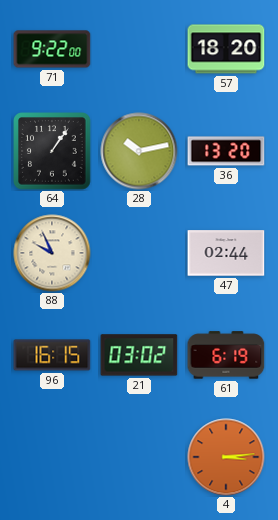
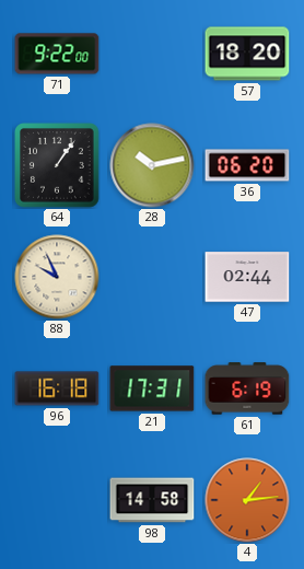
36: 13:20 -> 06:20
96: 16:15 -> 16:18
21: 03:02 -> 17:31
98: none -> 14:58
4: 3:14 -> 1:14
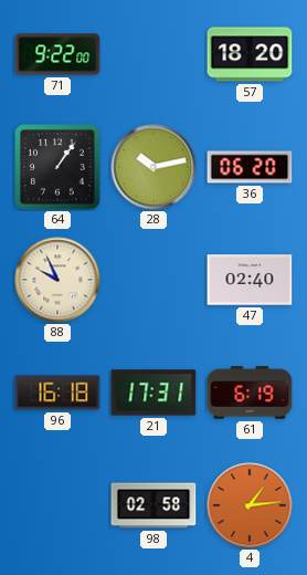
47: 02:44 -> 02:40
98: 14:58 -> 02:58
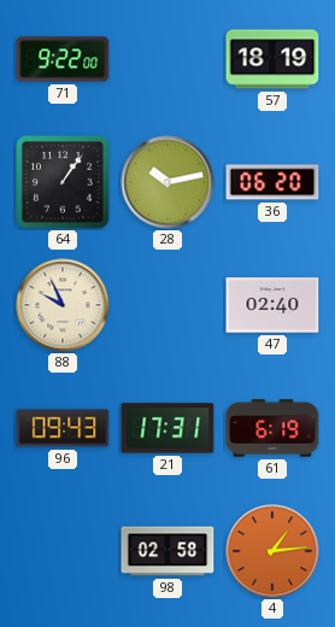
57: 18:20 -> 18:19
96: 16:18 -> 09:43
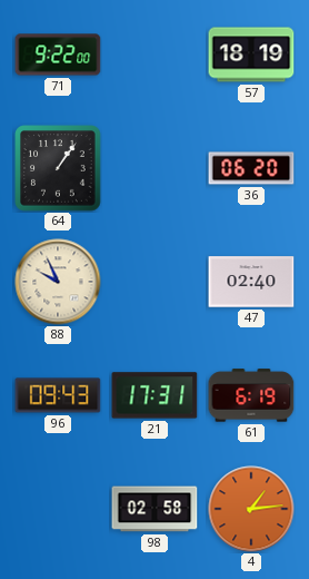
28: 10:13 -> none
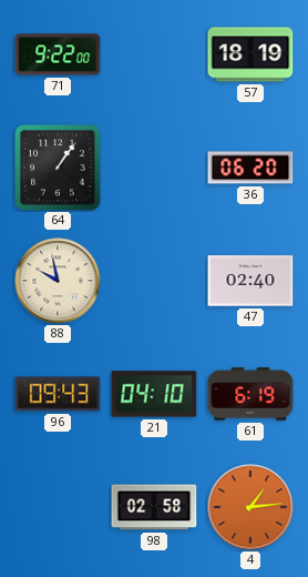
88: 9:56 -> 9:58
21: 17:31 -> 04:10
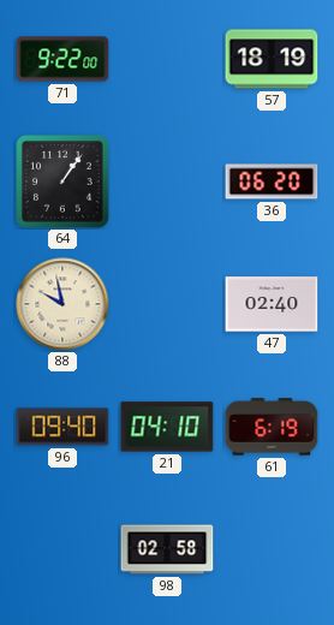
96: 09:43 -> 09:40
4: 1:14 -> none
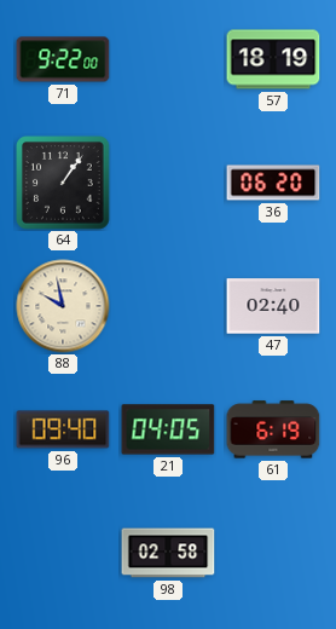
21: 04:10 -> 04:05
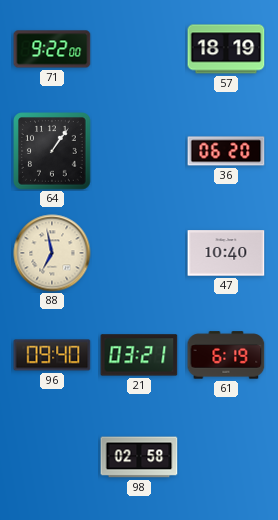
88: 9:58 -> 6:58
47: 02:40 -> 10:40
21: 04:05 -> 03:21
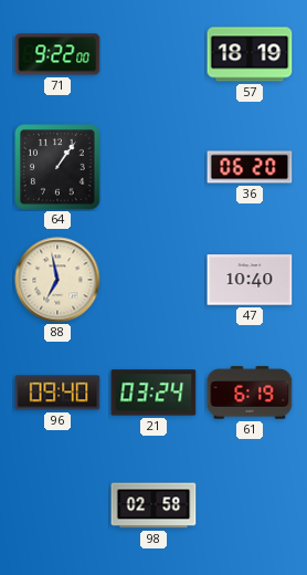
21: 03:21 -> 03:24
